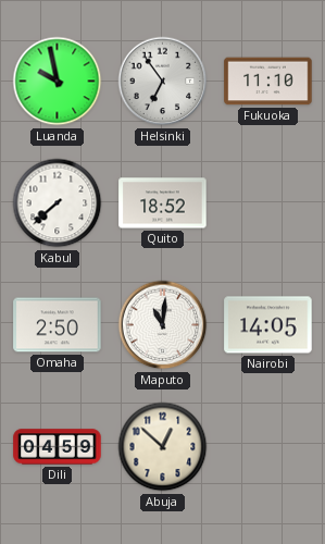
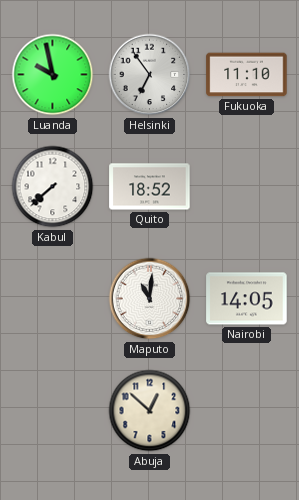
Omaha: 2:50 -> none
Dili: 04:59 -> none
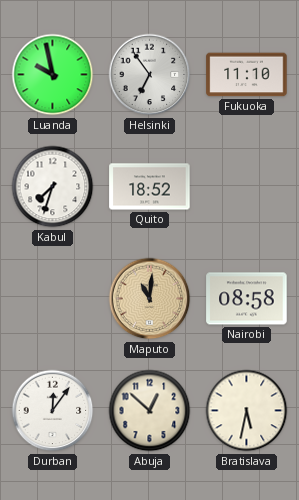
Kabul: 7:38 -> 7:33
Maputo dial: white -> champagne
Nairobi: 14:05 -> 08:58
Durban: none -> 12:06
Bratislava: none -> 5:32
